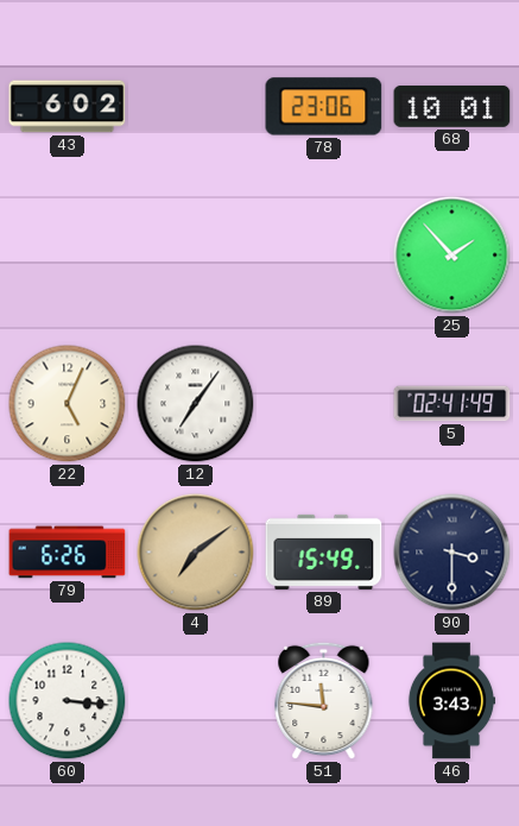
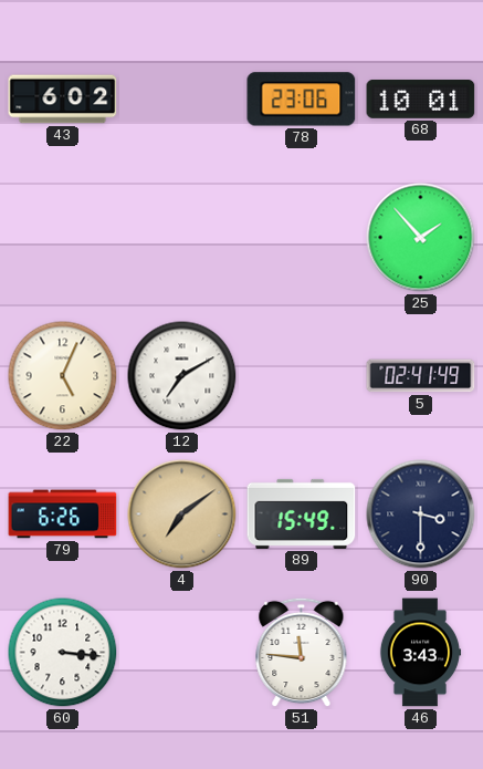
12: 7:06 -> 7:10
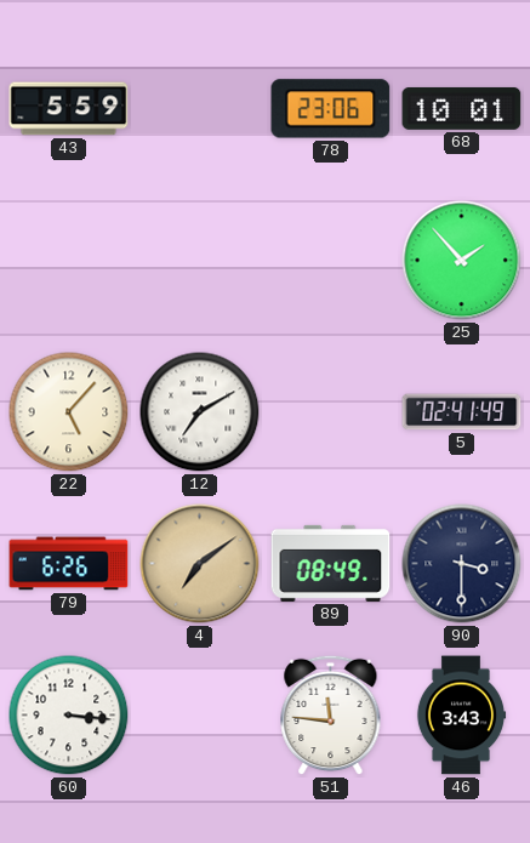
43: 6:02 -> 5:59
22: 5:04 -> 5:07
89: 15:49 -> 08:49
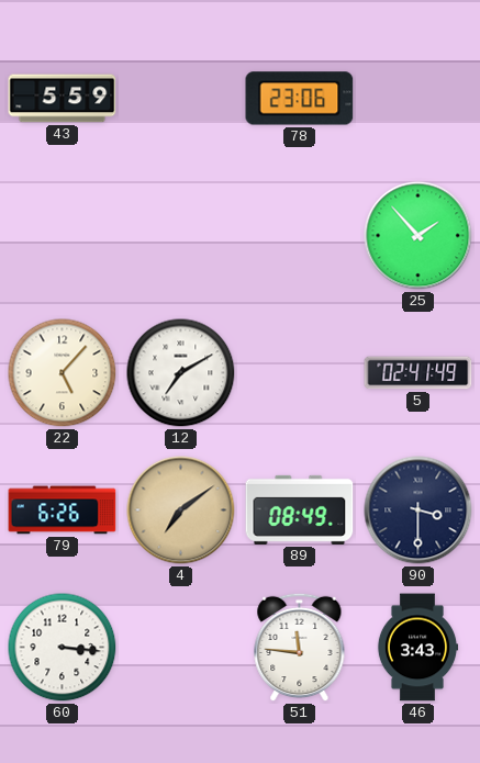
68: 10:01 -> none
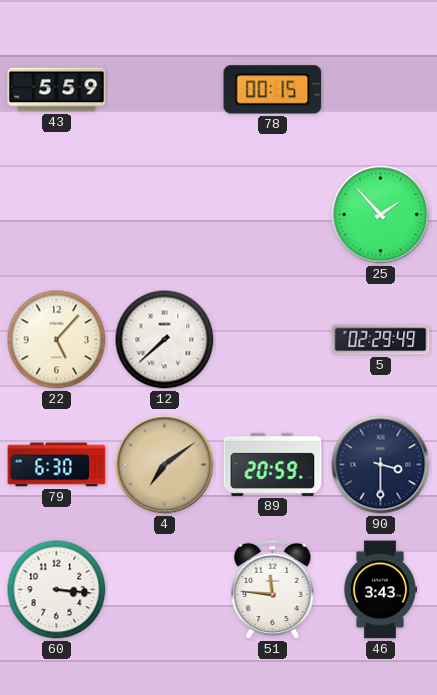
78: 23:06 -> 00:15
12: 7:10 -> 7:38
5: 02:41 -> 02:29
79: 6:26 -> 6:30
89: 08:49 -> 20:59
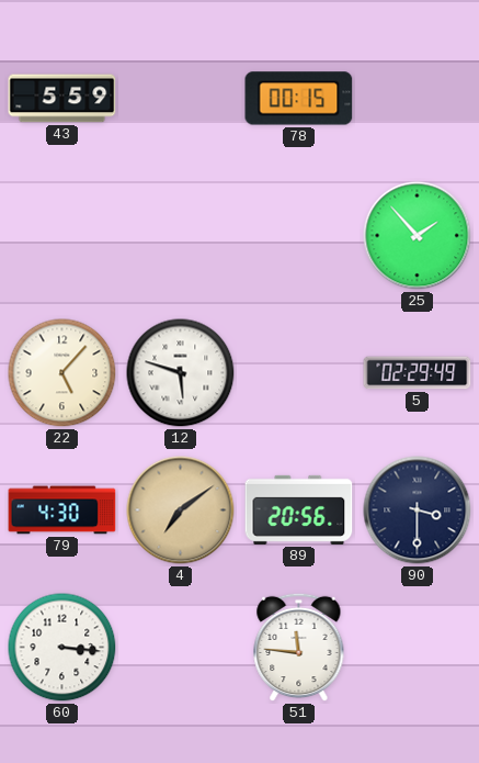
12: 7:38 -> 5:48
79: 6:30 -> 4:30
89: 20:59 -> 20:56
46: 3:43 -> none
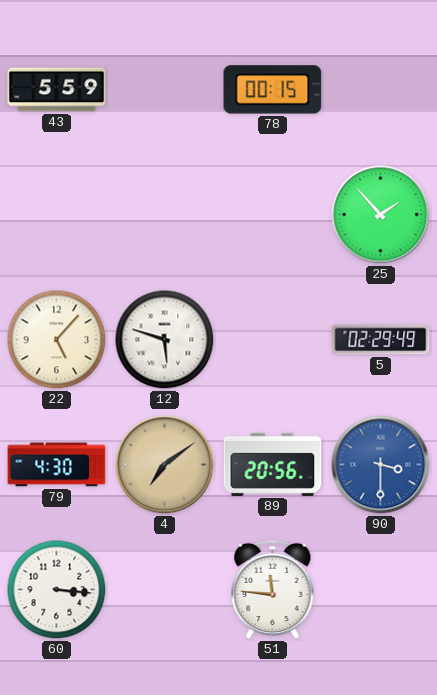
90 dial: navy -> blue
